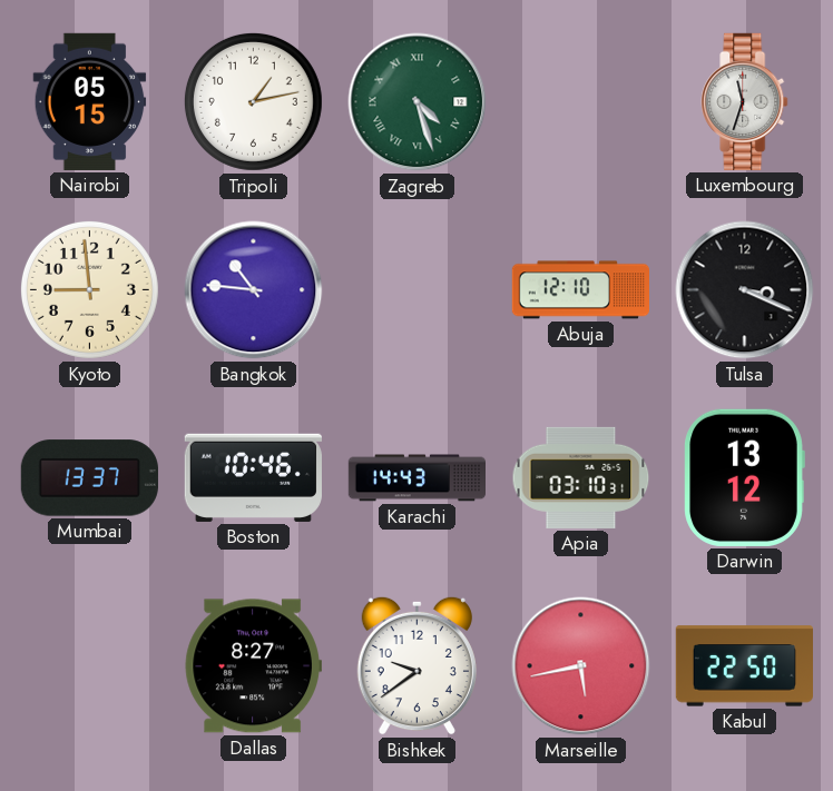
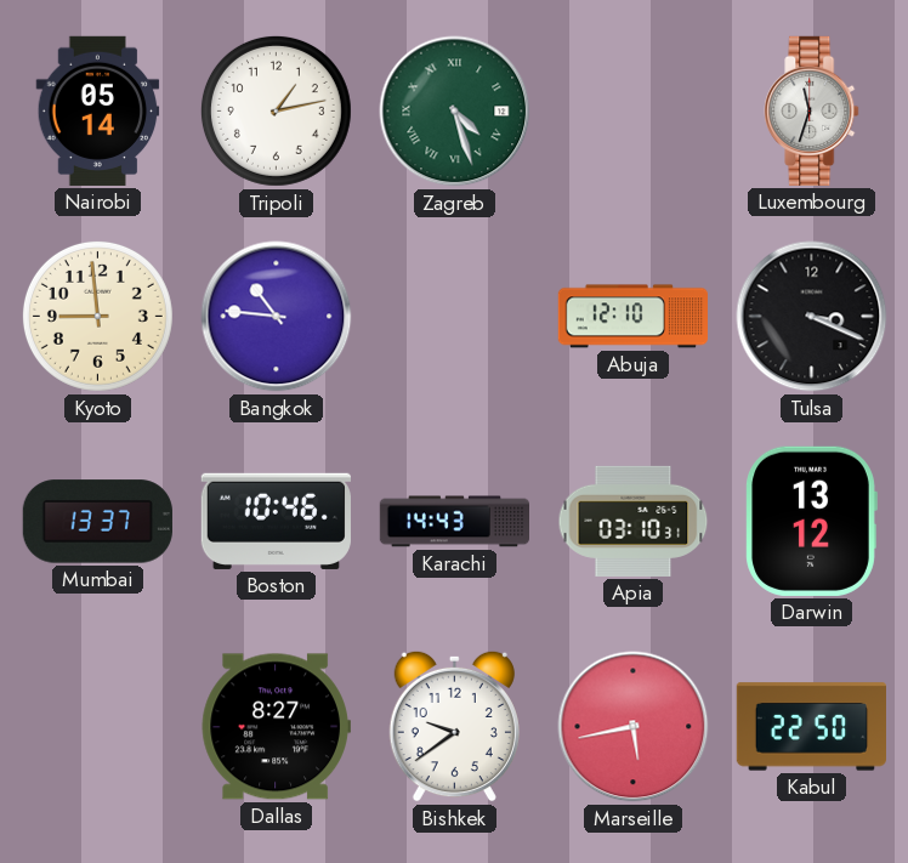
Nairobi: 05:15 -> 05:14
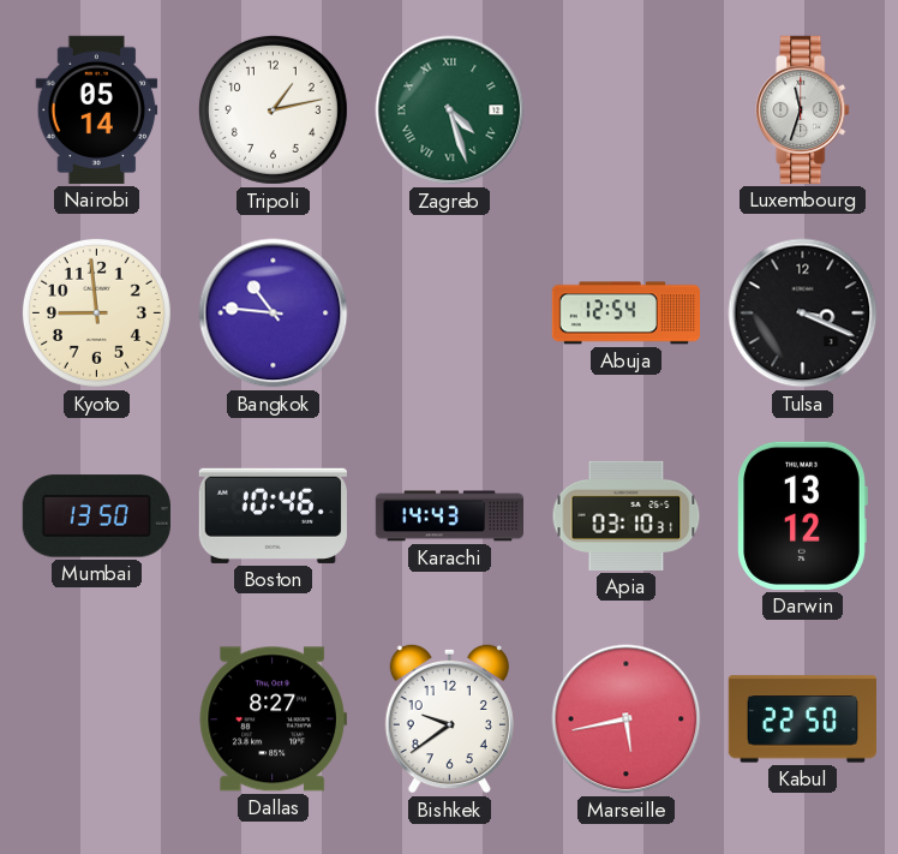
Abuja: 12:10 -> 12:54
Mumbai: 13:37 -> 13:50
